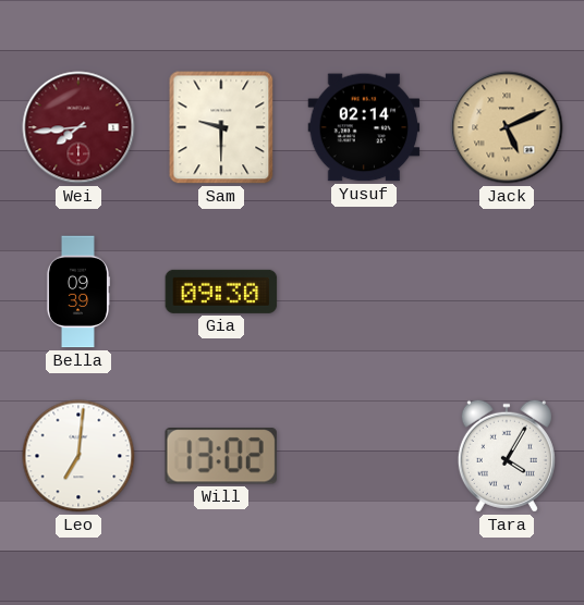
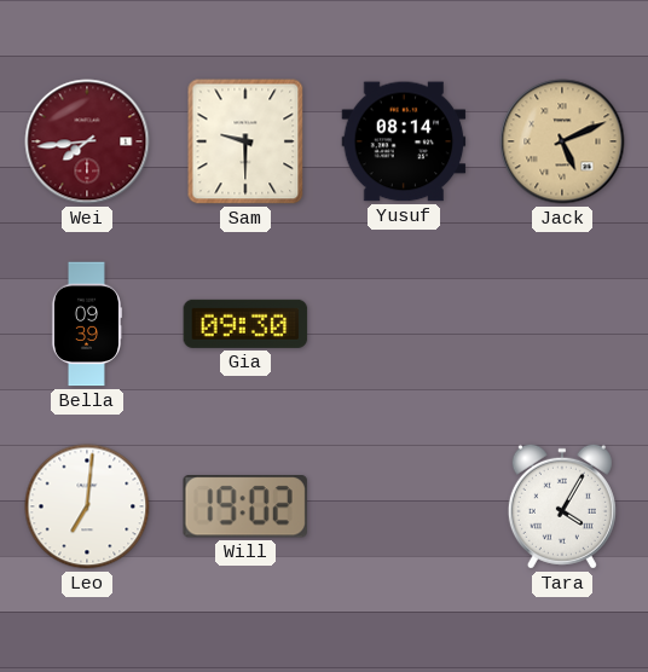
Yusuf: 02:14 -> 08:14
Will: 13:02 -> 19:02
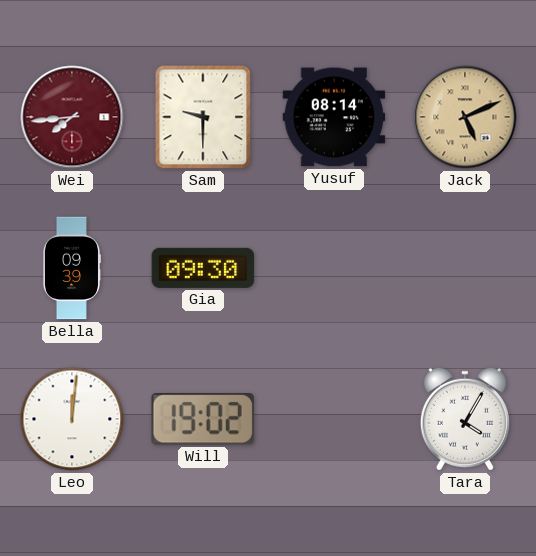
Leo: 7:01 -> 12:01
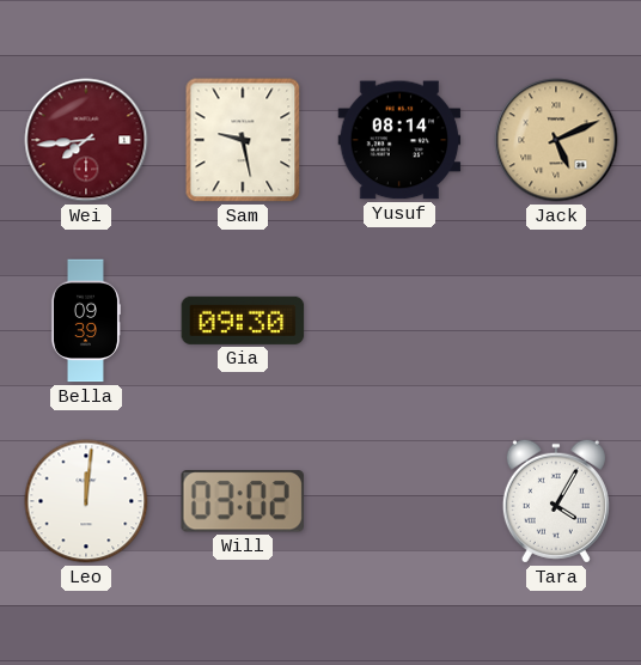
Sam: 9:30 -> 9:28
Will: 19:02 -> 03:02
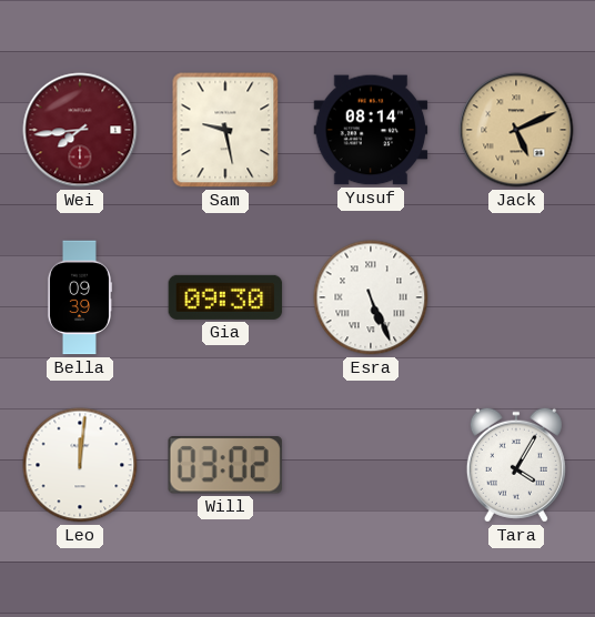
Esra: none -> 5:26
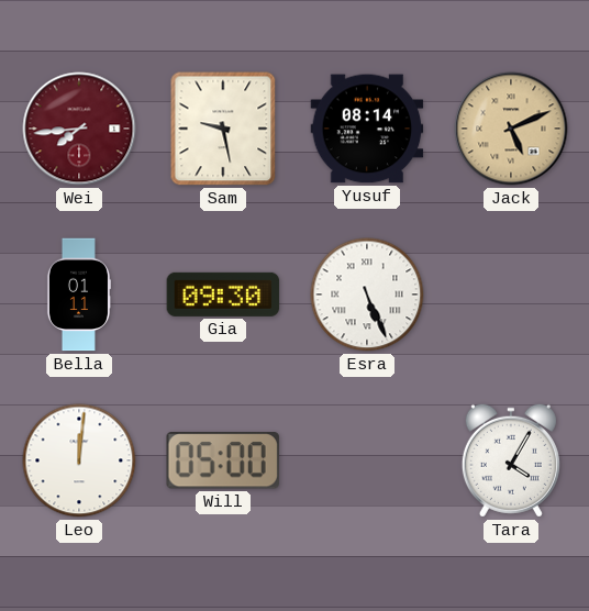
Bella: 09:39 -> 01:11
Will: 03:02 -> 05:00
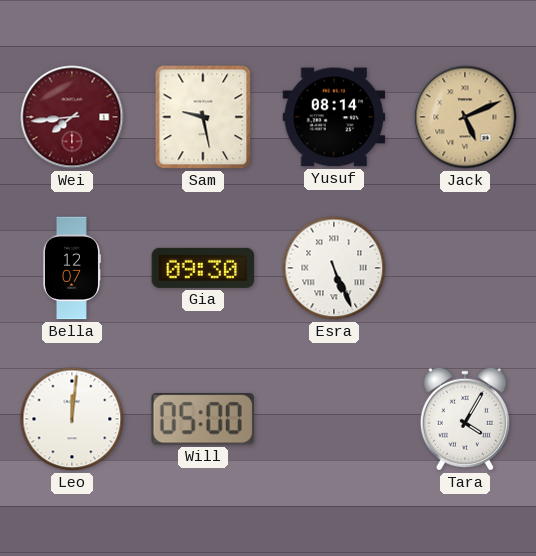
Bella: 01:11 -> 12:07
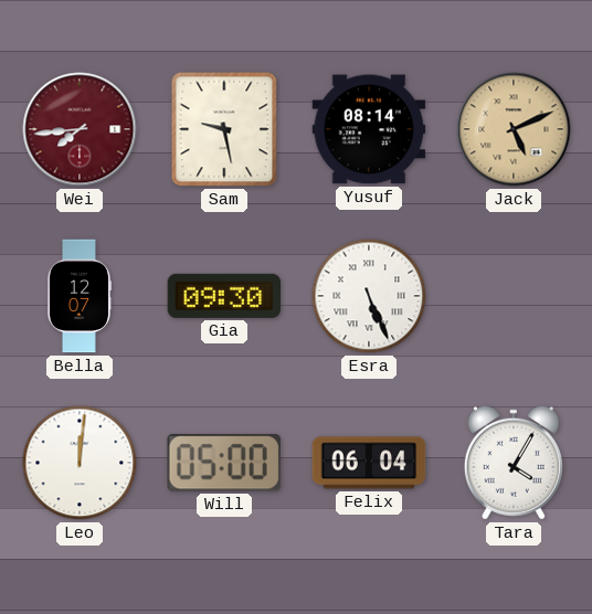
Felix: none -> 06:04
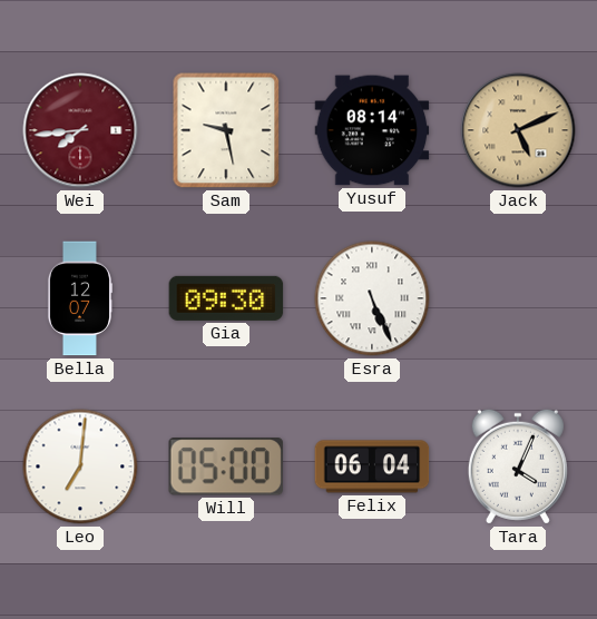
Leo: 12:01 -> 7:01
Tara: 4:05 -> 4:04
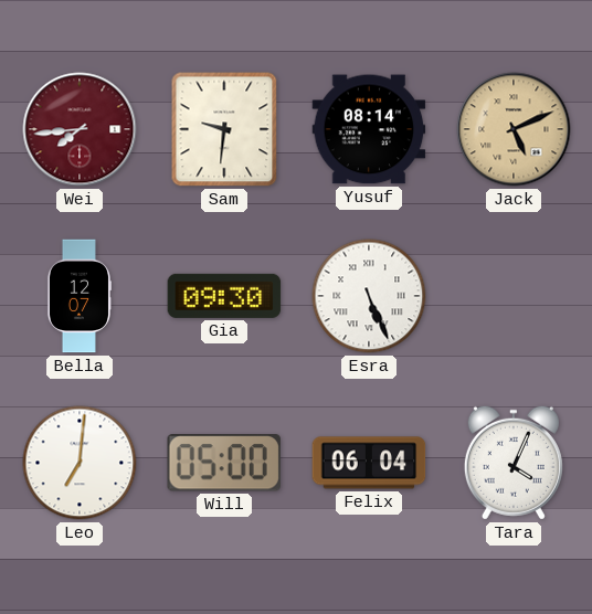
Sam: 9:28 -> 9:31
